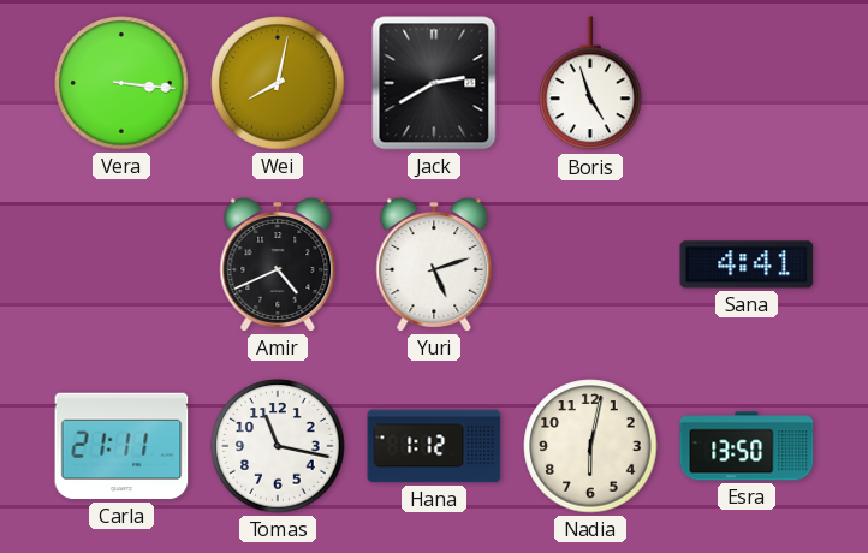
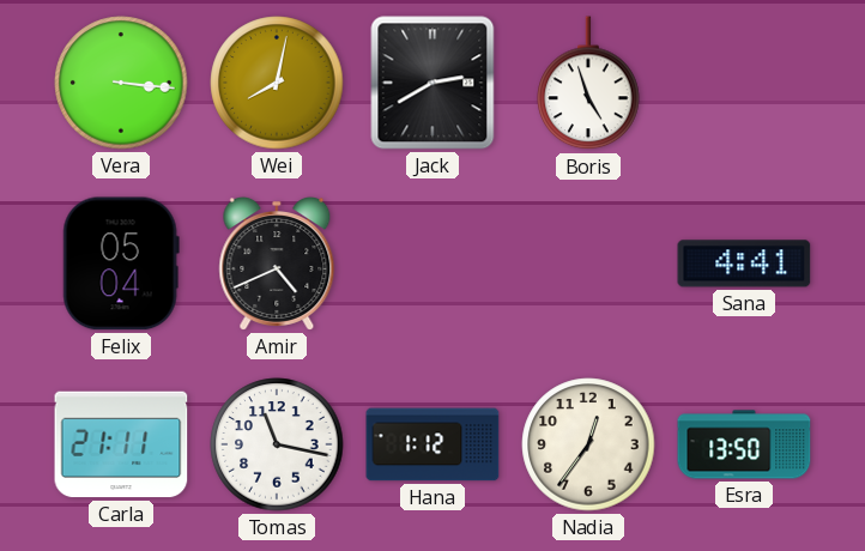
Felix: none -> 05:04
Yuri: 5:12 -> none
Nadia: 6:02 -> 12:36
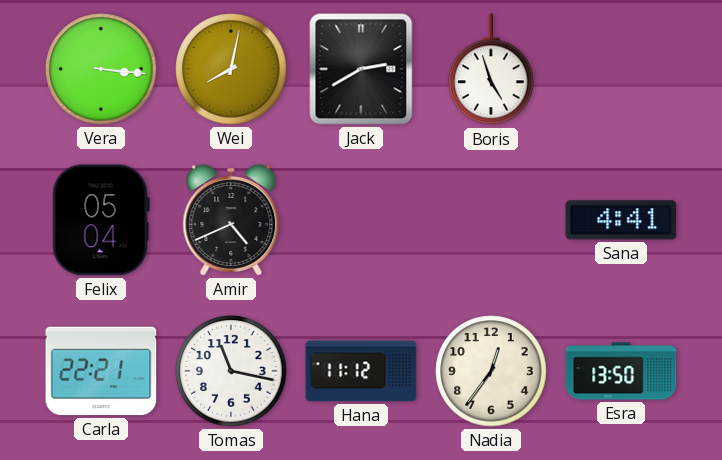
Carla: 21:11 -> 22:21
Hana: 1:12 -> 11:12
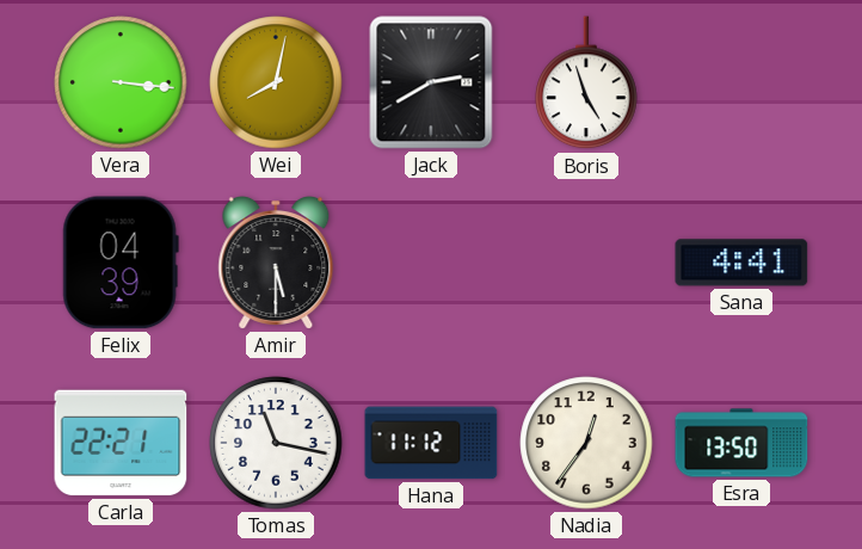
Felix: 05:04 -> 04:39
Amir: 4:41 -> 5:30
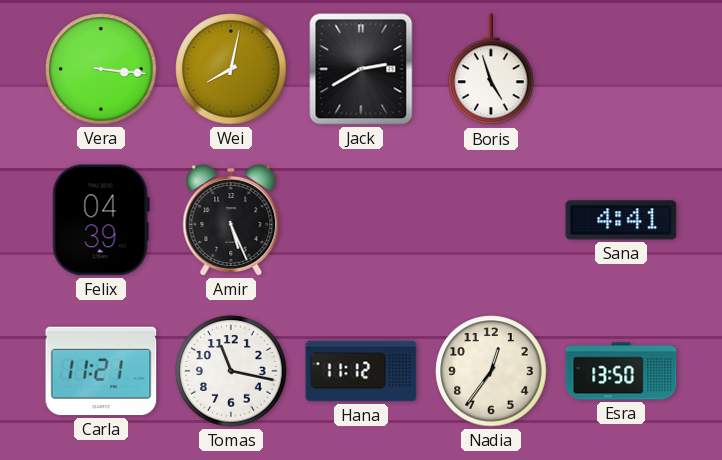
Amir: 5:30 -> 5:26
Carla: 22:21 -> 11:21
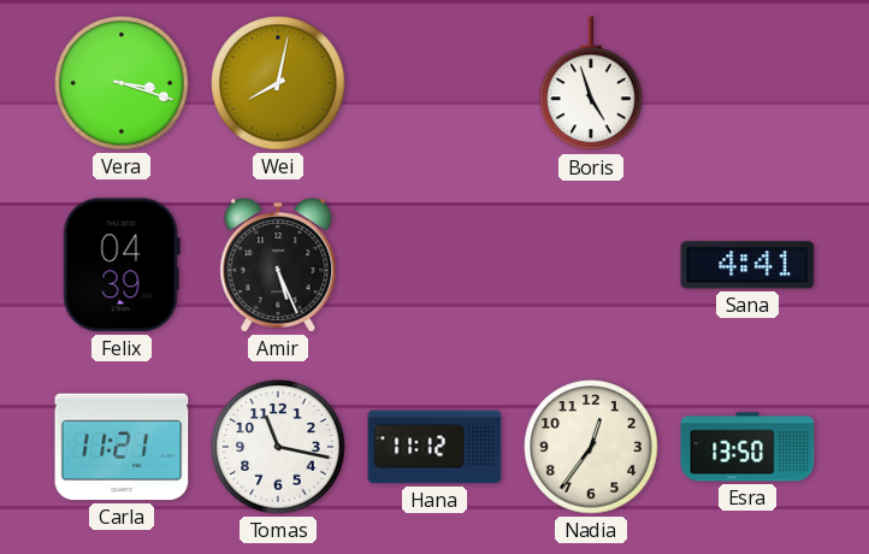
Vera: 3:16 -> 3:18
Jack: 2:40 -> none
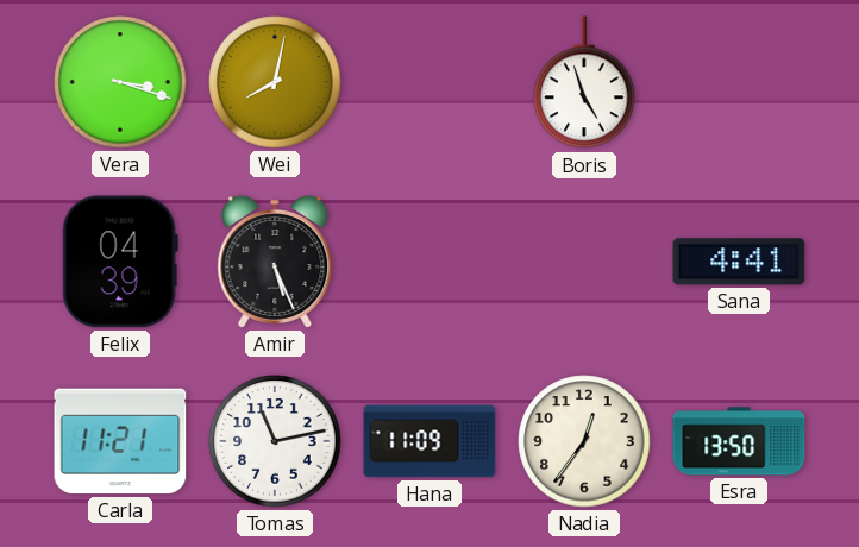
Tomas: 11:17 -> 11:13
Hana: 11:12 -> 11:09
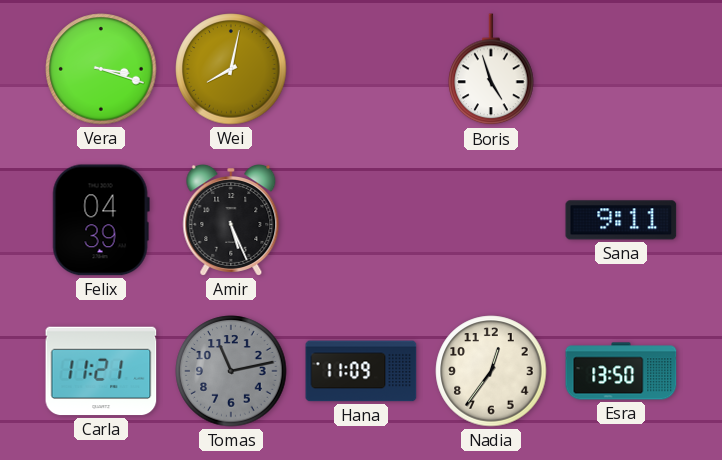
Sana: 4:41 -> 9:11
Tomas dial: white -> grey
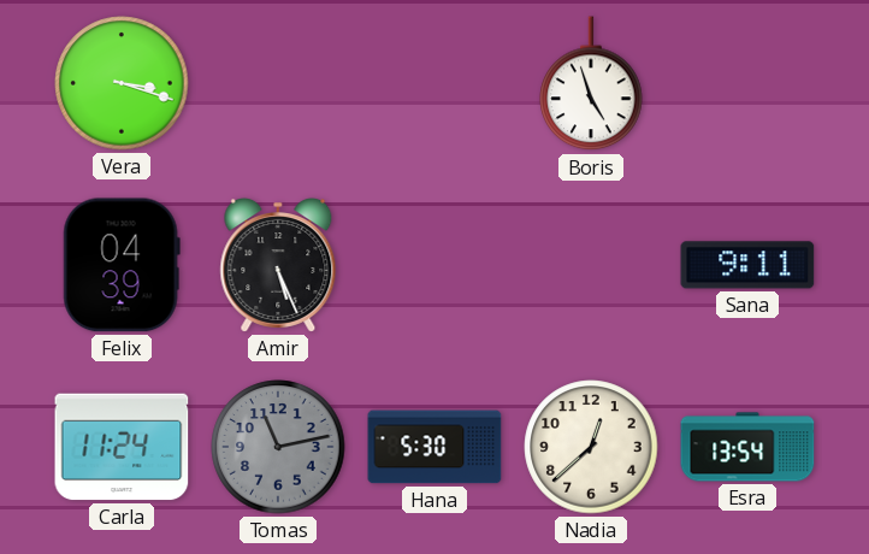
Wei: 8:02 -> none
Carla: 11:21 -> 11:24
Hana: 11:09 -> 5:30
Nadia: 12:36 -> 12:38
Esra: 13:50 -> 13:54
